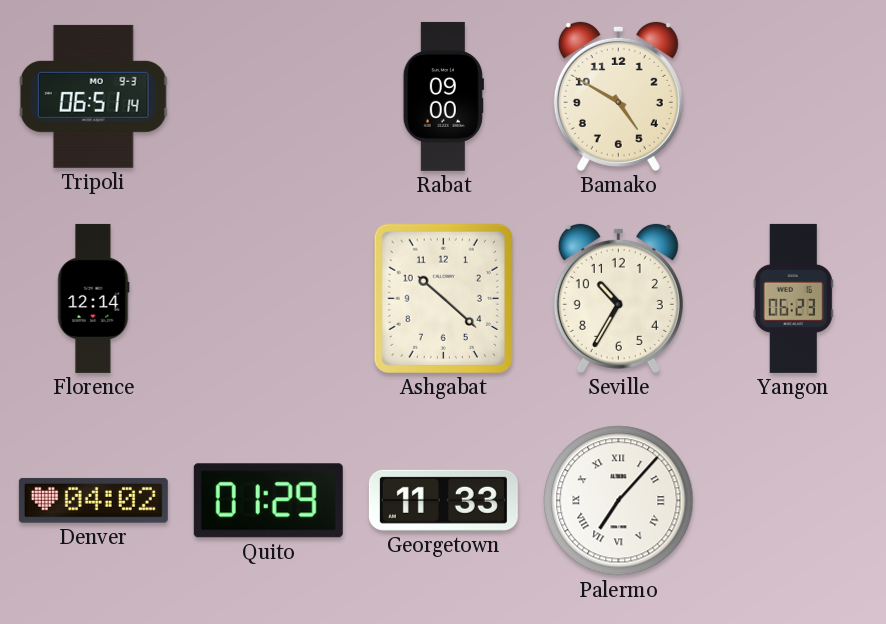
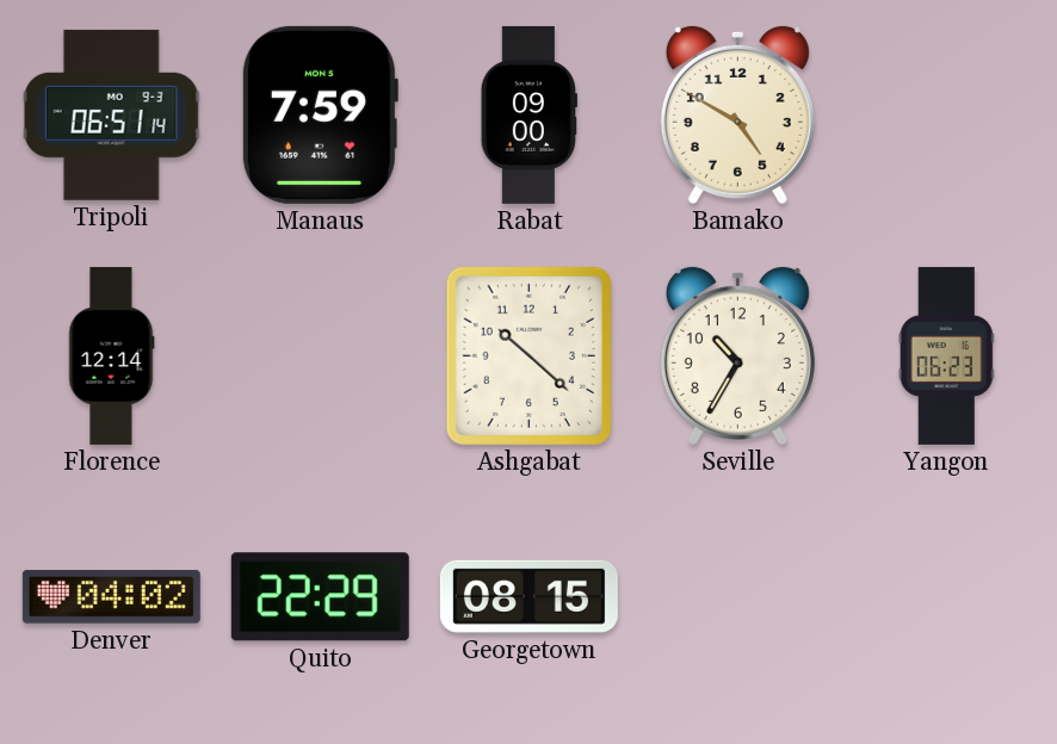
Manaus: none -> 7:59
Quito: 01:29 -> 22:29
Georgetown: 11:33 -> 08:15
Palermo: 7:07 -> none
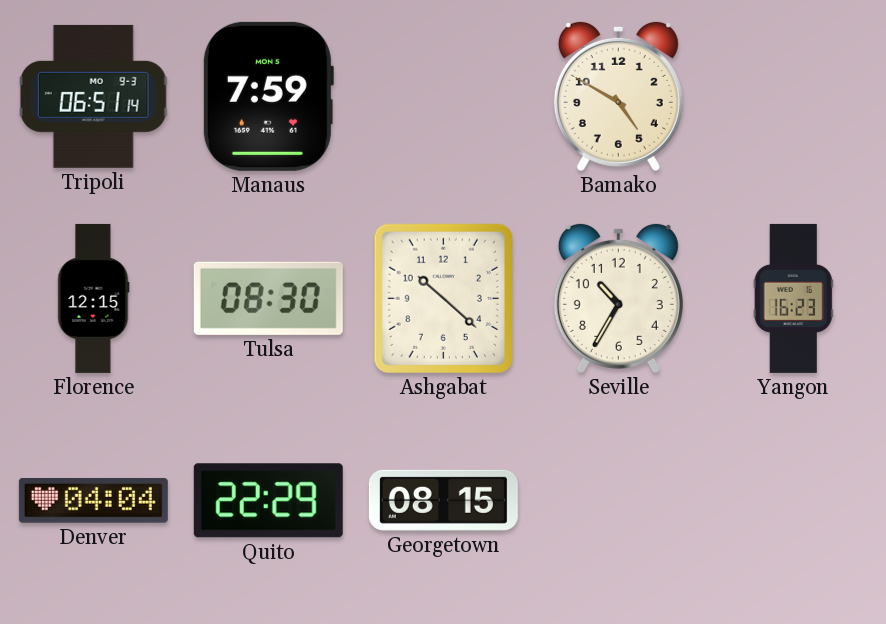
Rabat: 09:00 -> none
Florence: 12:14 -> 12:15
Tulsa: none -> 08:30
Yangon: 06:23 -> 16:23
Denver: 04:02 -> 04:04
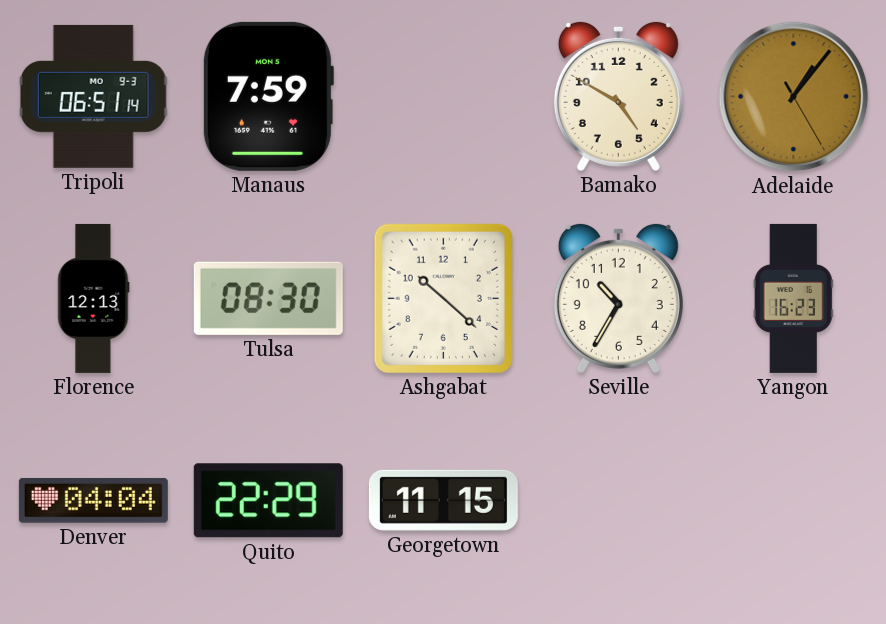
Adelaide: none -> 1:06
Florence: 12:15 -> 12:13
Georgetown: 08:15 -> 11:15
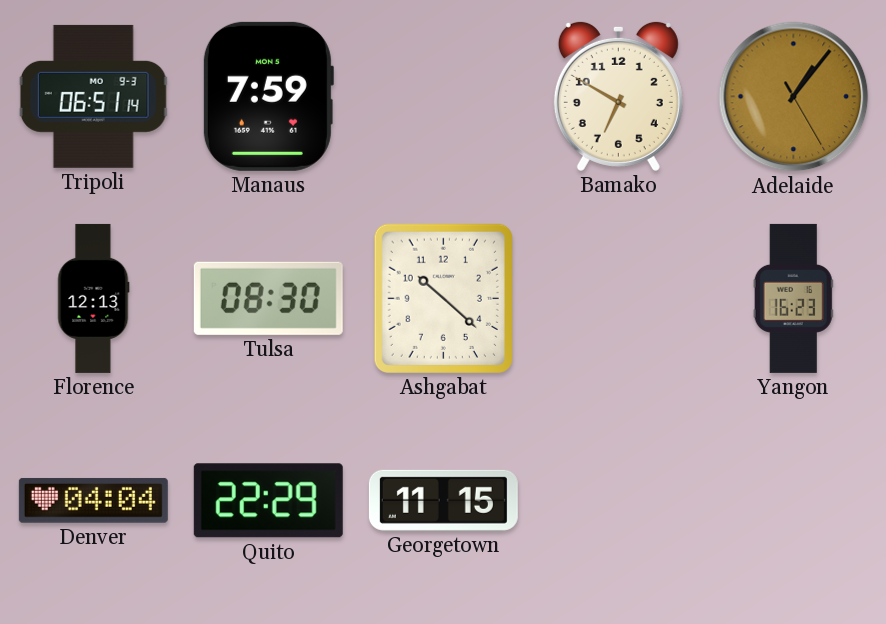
Bamako: 4:50 -> 6:50
Seville: 10:35 -> none
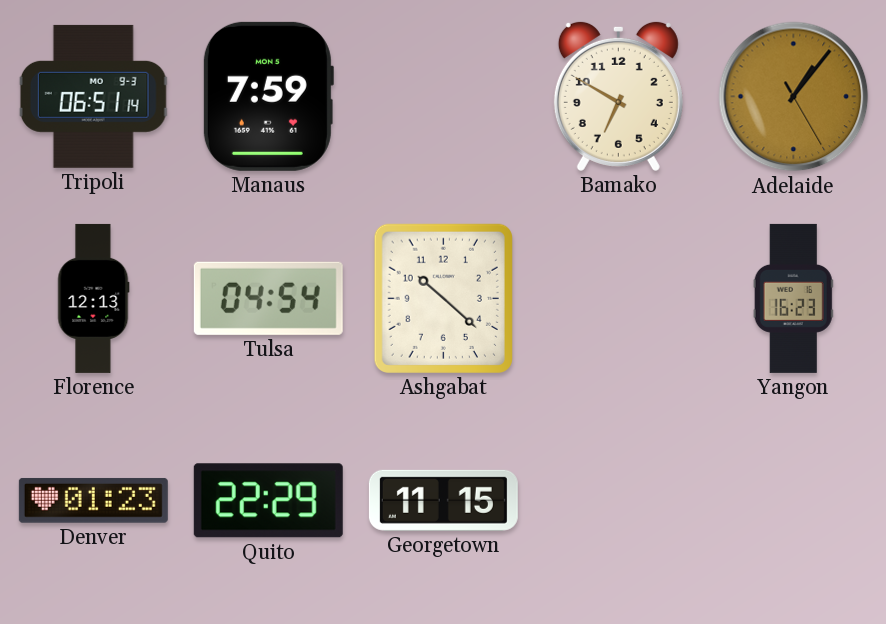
Tulsa: 08:30 -> 04:54
Denver: 04:04 -> 01:23
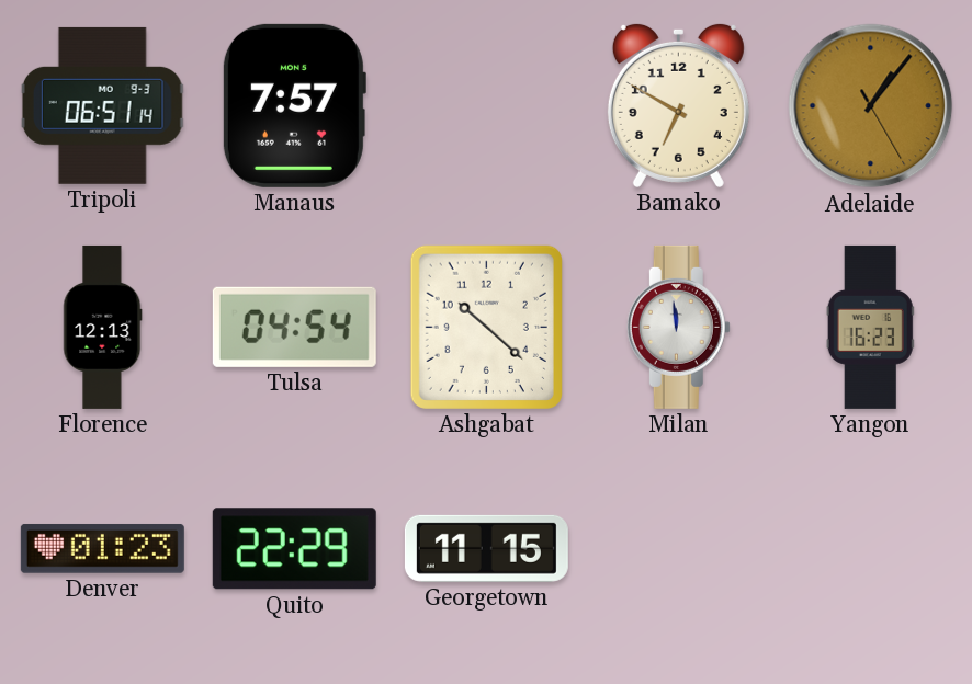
Manaus: 7:59 -> 7:57
Milan: none -> 11:59
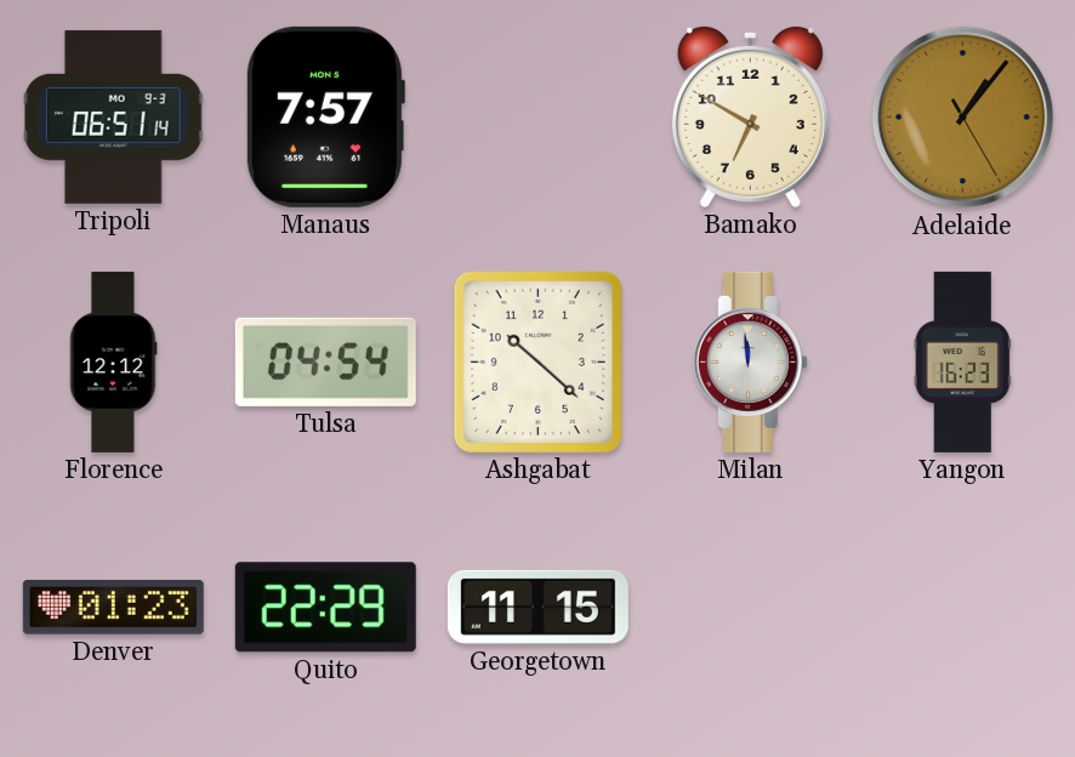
Florence: 12:13 -> 12:12
